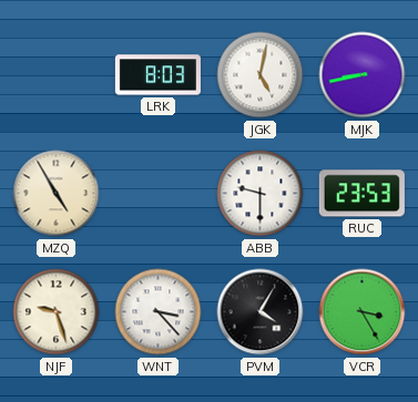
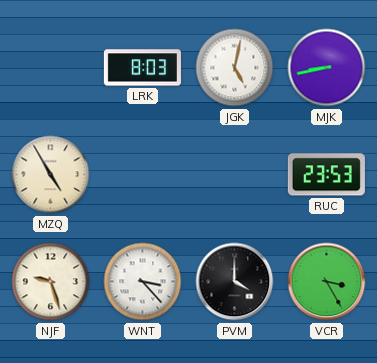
ABB: 9:30 -> none
PVM: 4:05 -> 4:00
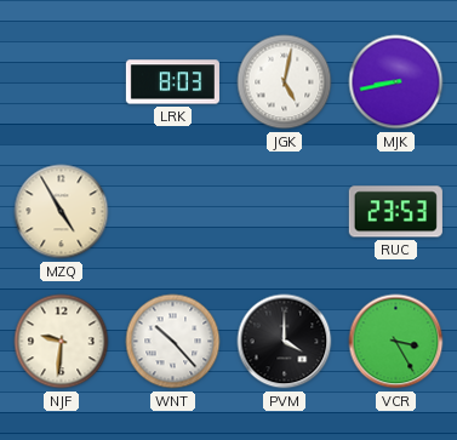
NJF: 9:27 -> 9:31
WNT: 3:23 -> 10:23
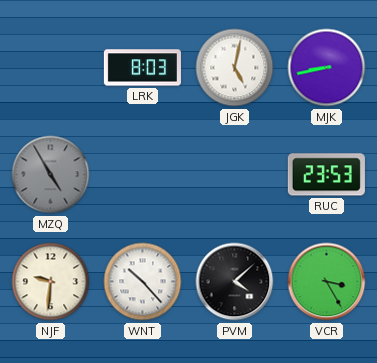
MZQ dial: cream -> grey
PVM: 4:00 -> 4:08
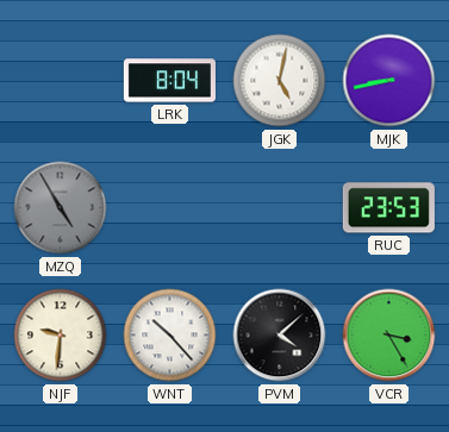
LRK: 8:03 -> 8:04
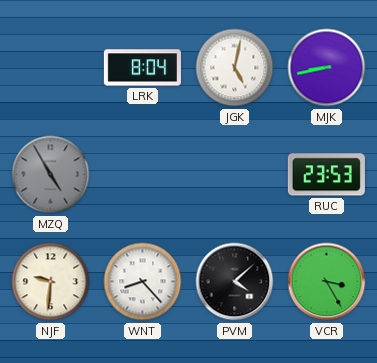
WNT: 10:23 -> 8:23
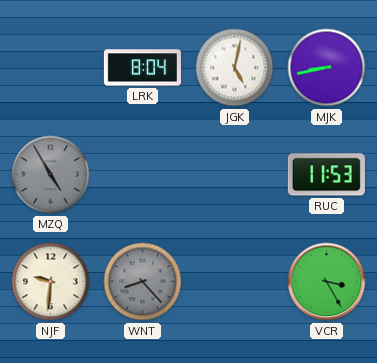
RUC: 23:53 -> 11:53
WNT dial: white -> grey
PVM: 4:08 -> none
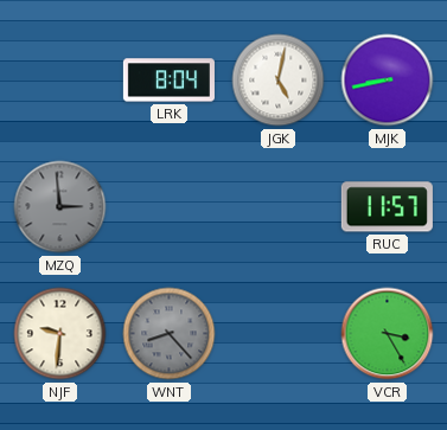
MZQ: 4:55 -> 2:59
RUC: 11:53 -> 11:57
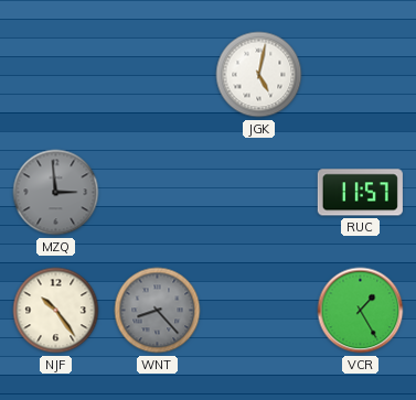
LRK: 8:04 -> none
MJK: 8:43 -> none
NJF: 9:31 -> 10:24
VCR: 3:25 -> 1:25
